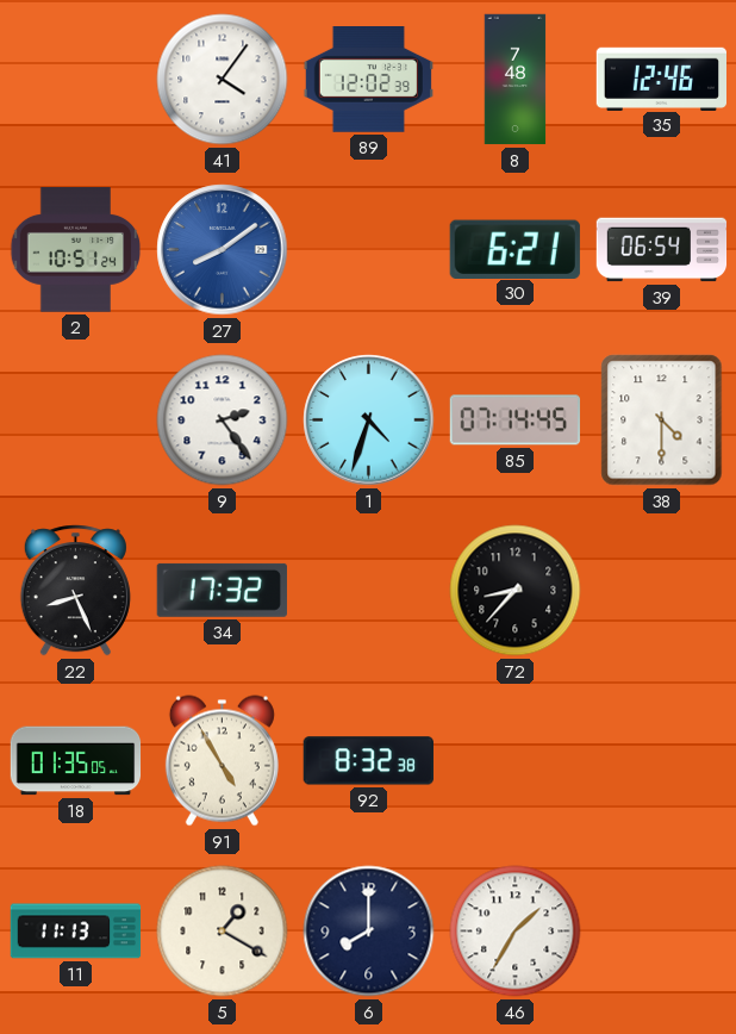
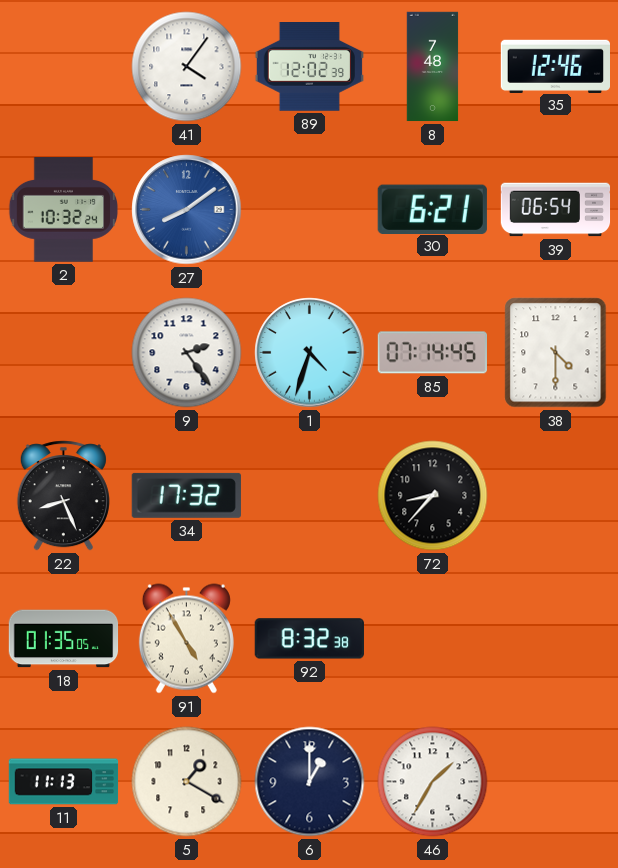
2: 10:51 -> 10:32
6: 8:00 -> 1:00
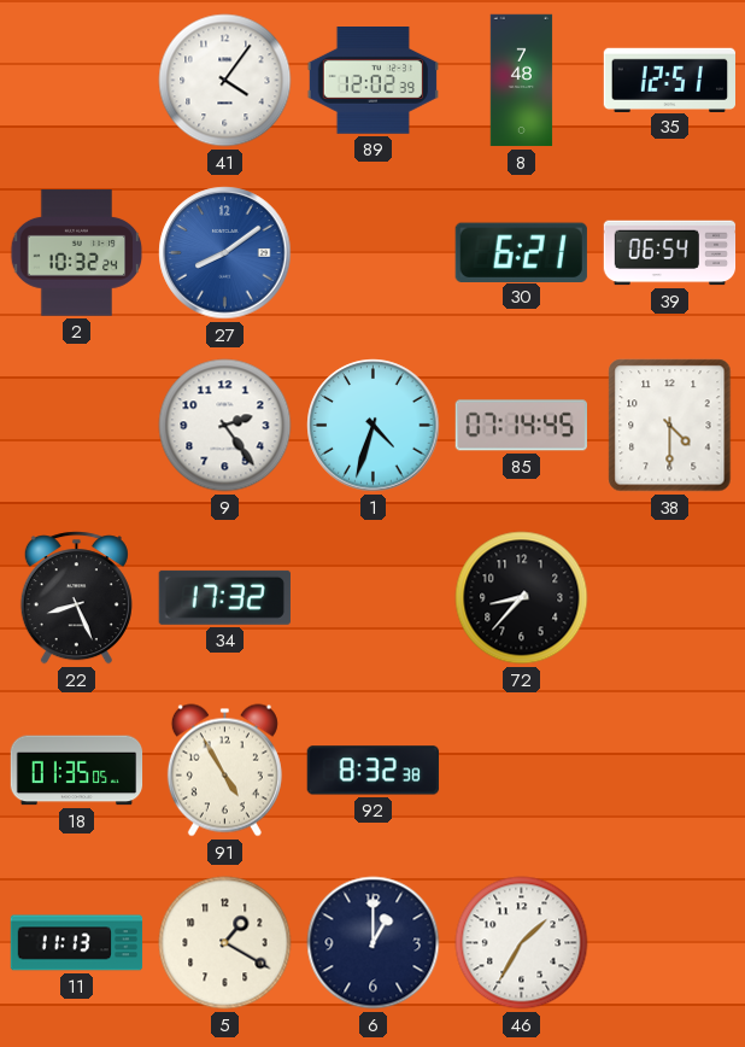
35: 12:46 -> 12:51
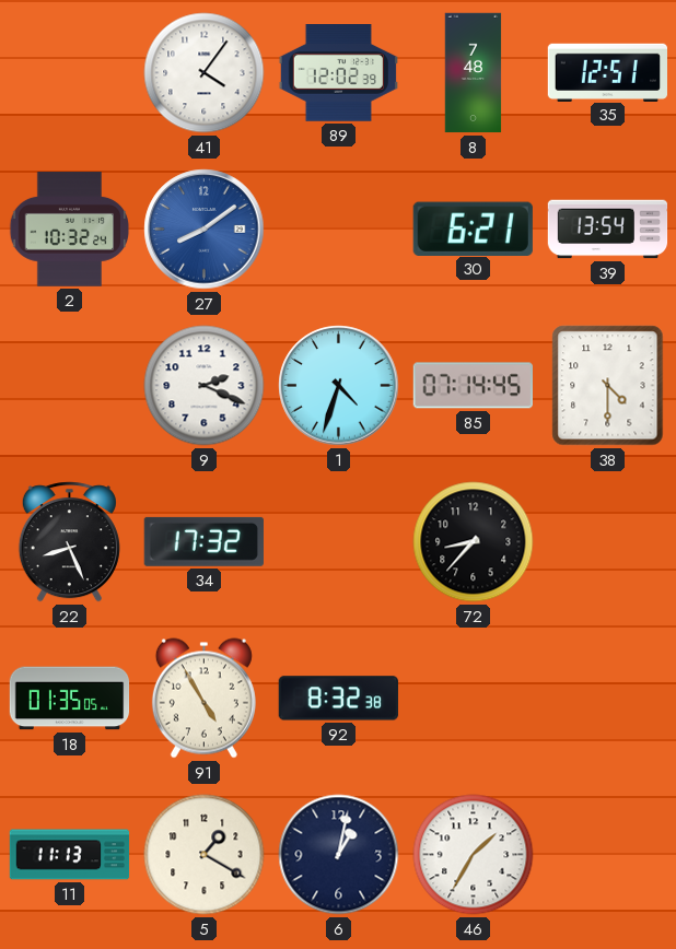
39: 06:54 -> 13:54
9: 2:24 -> 2:19
6: 1:00 -> 1:02
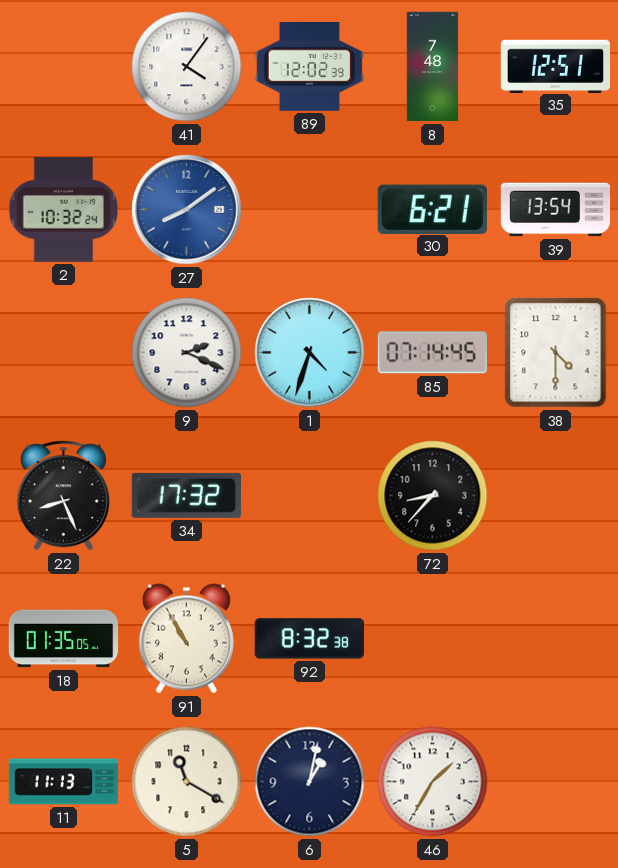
91: 4:55 -> 10:55
5: 1:20 -> 11:20
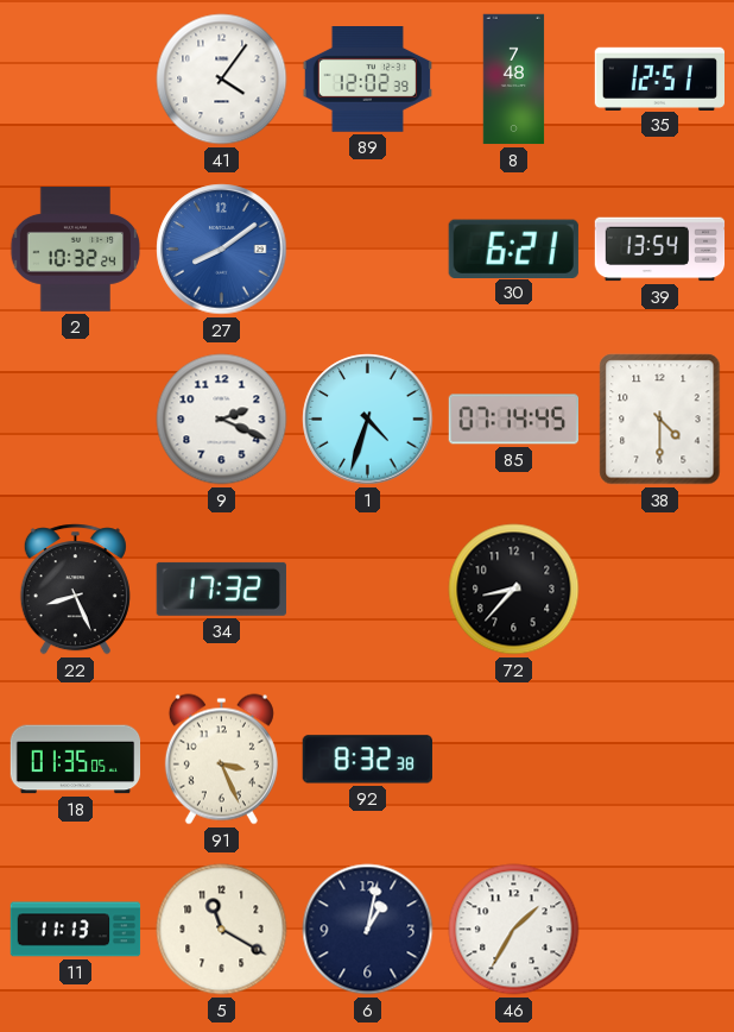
91: 10:55 -> 3:26
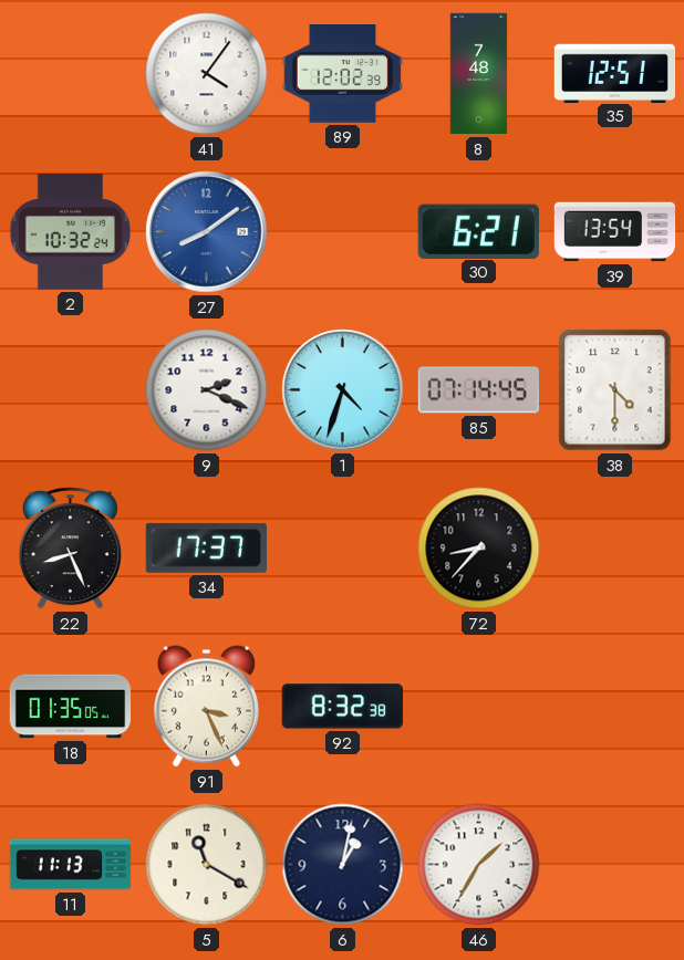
34: 17:32 -> 17:37
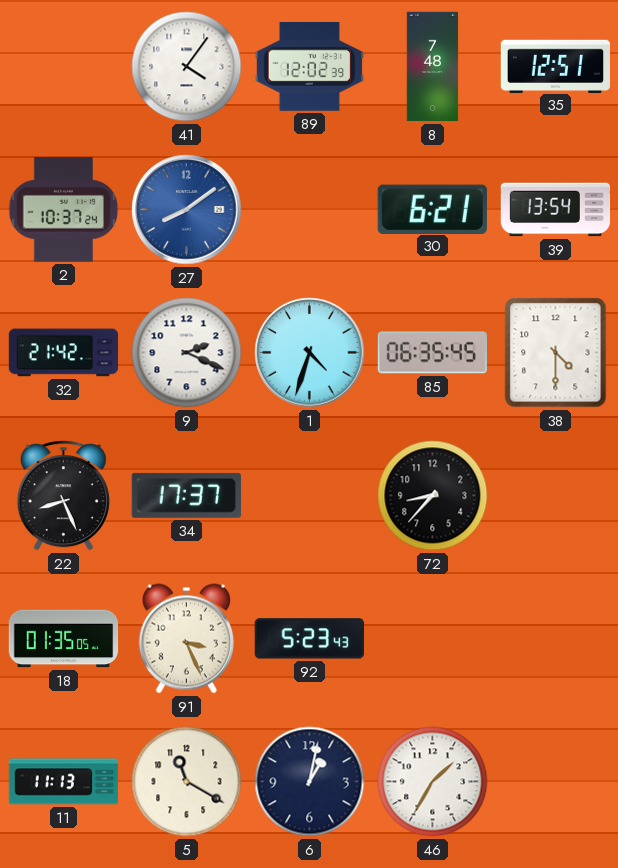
2: 10:32 -> 10:37
32: none -> 21:42
85: 07:14 -> 06:35
92: 8:32 -> 5:23
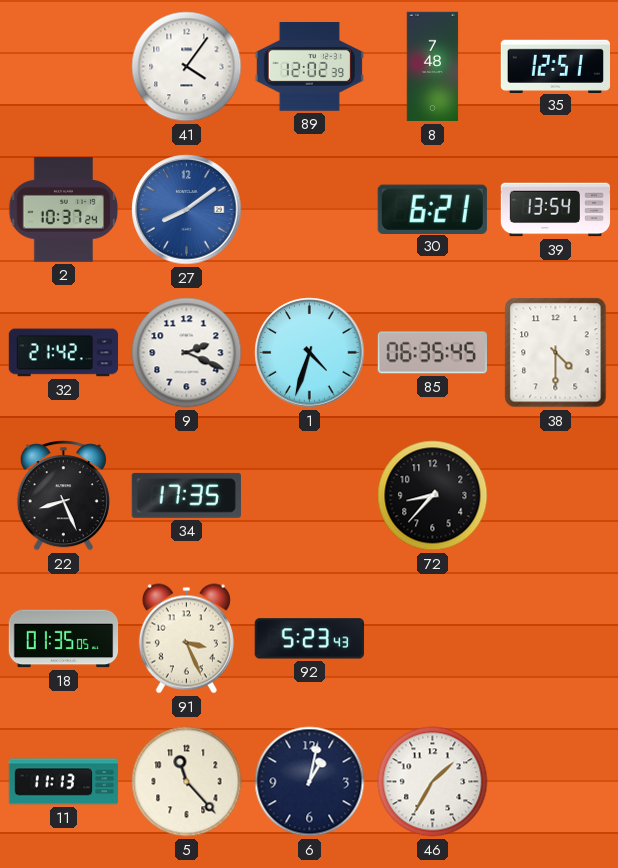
34: 17:37 -> 17:35
5: 11:20 -> 11:23
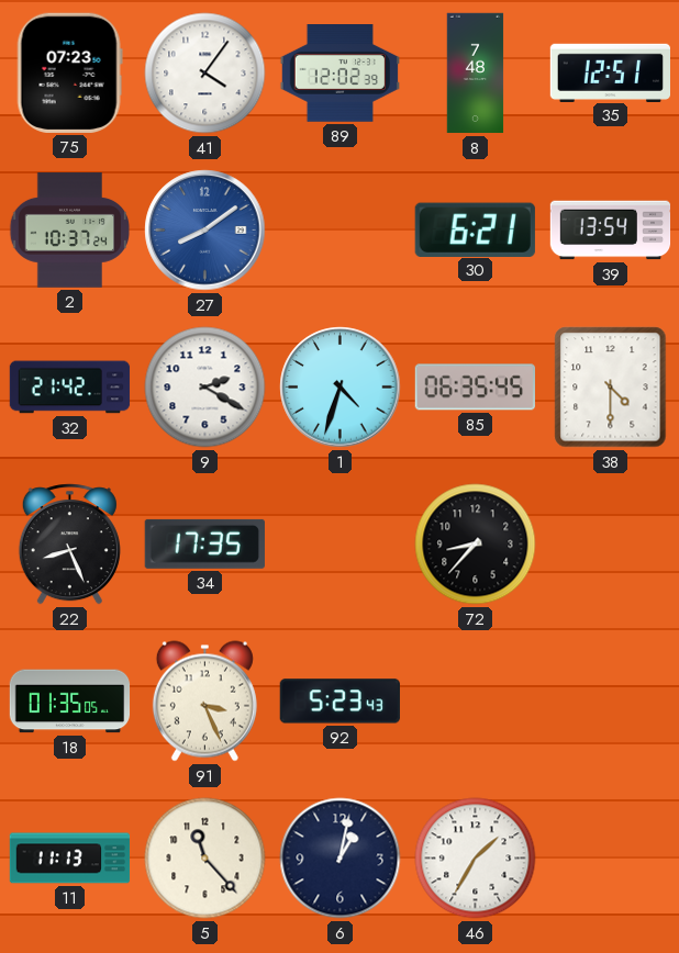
75: none -> 07:23
9: 2:19 -> 2:20
